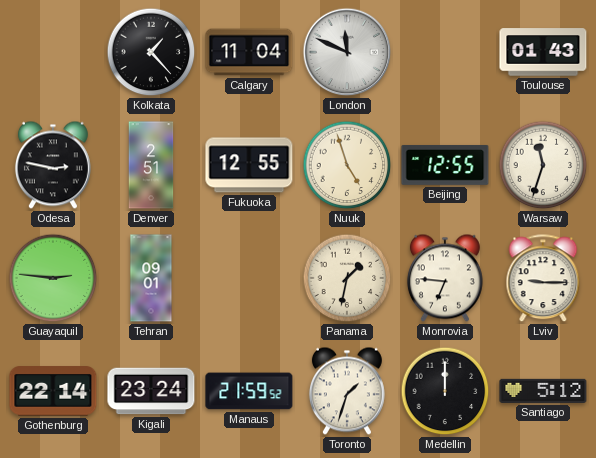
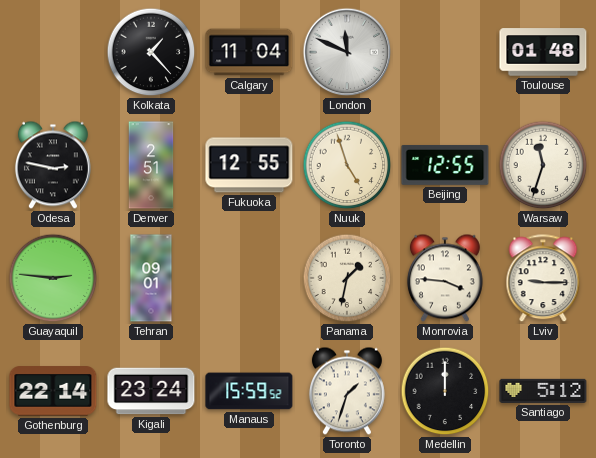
Toulouse: 01:43 -> 01:48
Monrovia: 6:46 -> 3:46
Manaus: 21:59 -> 15:59
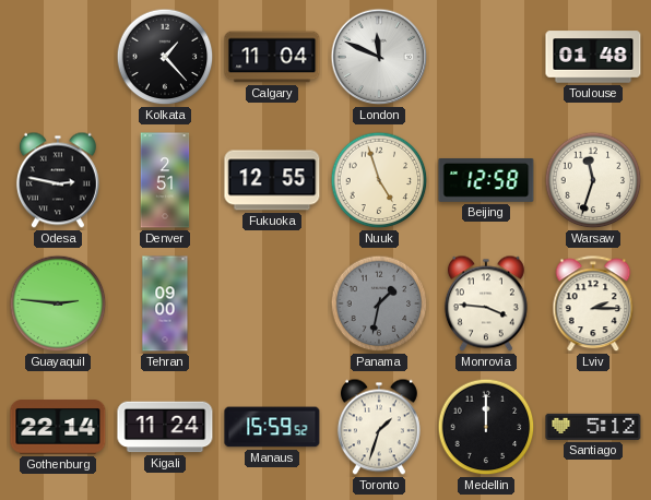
Beijing: 12:55 -> 12:58
Tehran: 09:01 -> 09:00
Panama dial: cream -> grey
Lviv: 9:15 -> 2:15
Kigali: 23:24 -> 11:24
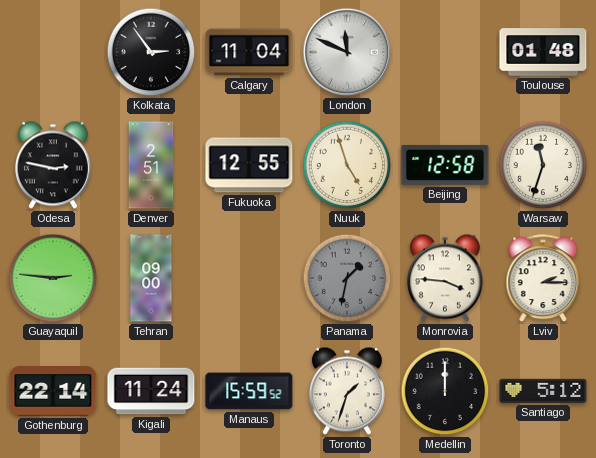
Kolkata: 1:23 -> 2:54
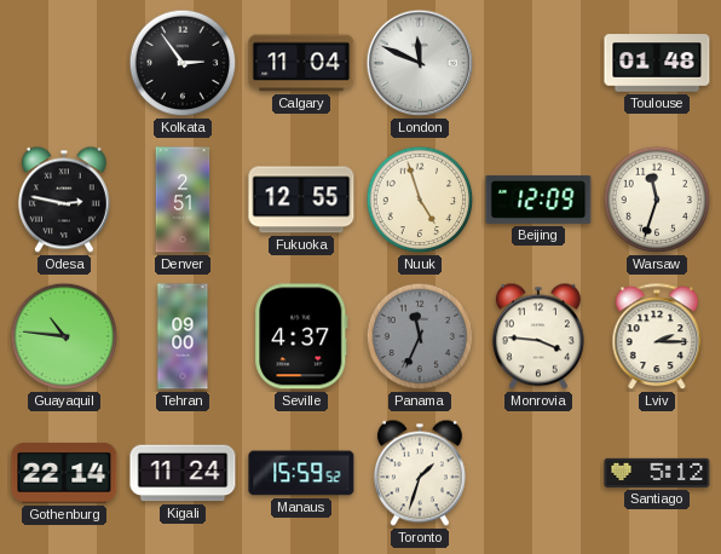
Beijing: 12:58 -> 12:09
Guayaquil: 2:46 -> 10:46
Seville: none -> 4:37
Panama: 1:32 -> 11:34
Medellin: 12:00 -> none
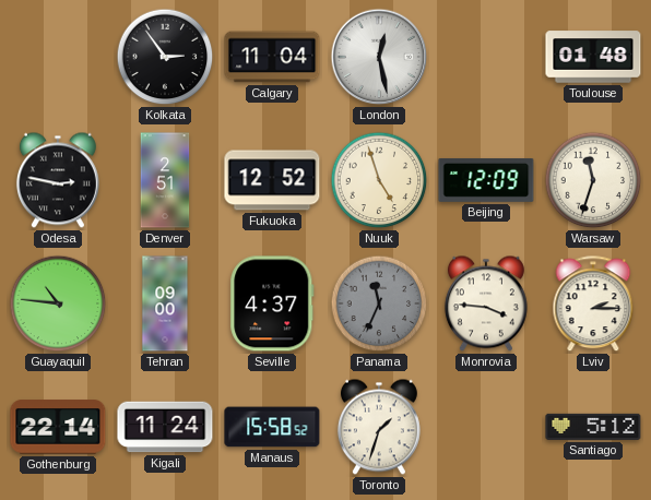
London: 11:49 -> 12:28
Fukuoka: 12:55 -> 12:52
Manaus: 15:59 -> 15:58
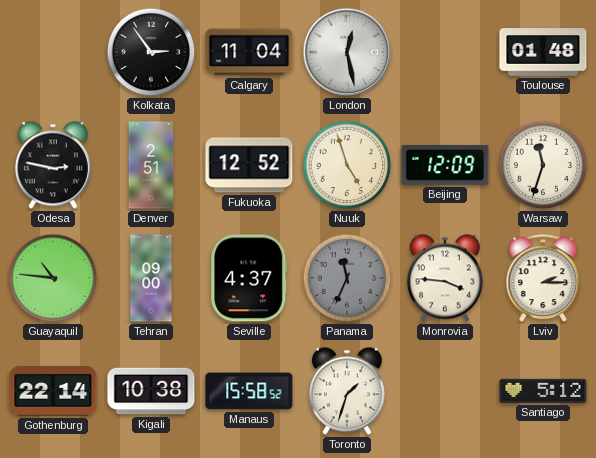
Kigali: 11:24 -> 10:38
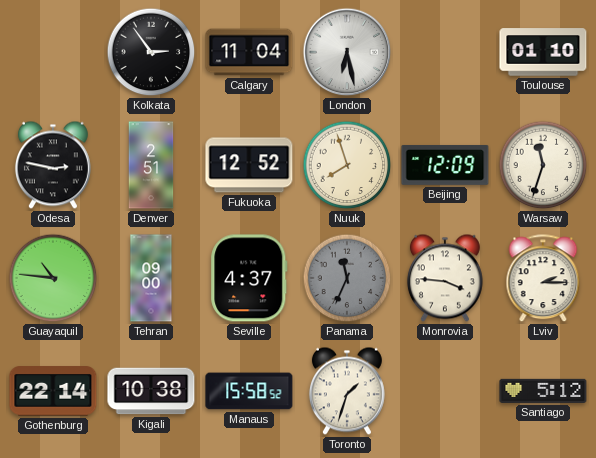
London: 12:28 -> 6:28
Toulouse: 01:48 -> 01:10
Nuuk: 4:57 -> 7:57
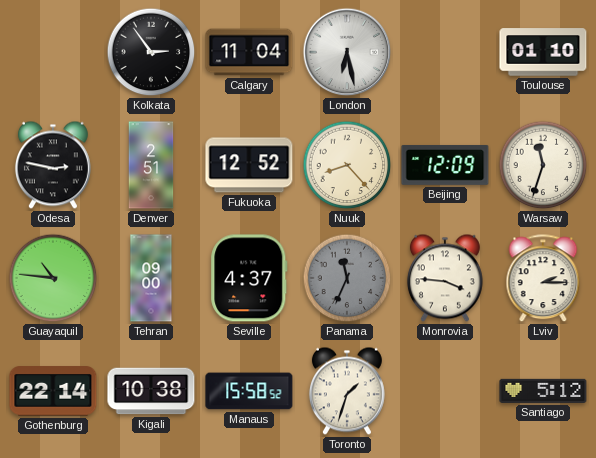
Nuuk: 7:57 -> 8:23
